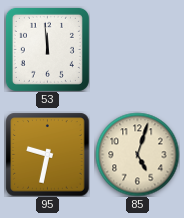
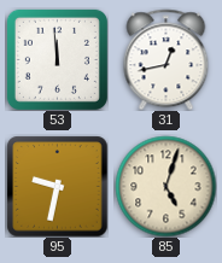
31: none -> 12:43
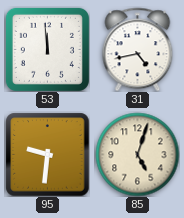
31: 12:43 -> 4:43
95: 9:32 -> 9:31
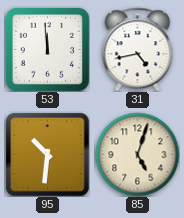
95: 9:31 -> 10:31
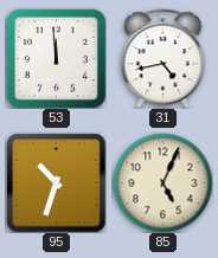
95: 10:31 -> 10:33
85: 5:03 -> 5:04
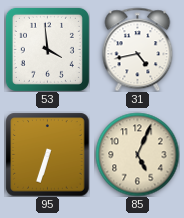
53: 11:59 -> 3:59
95: 10:33 -> 6:33
